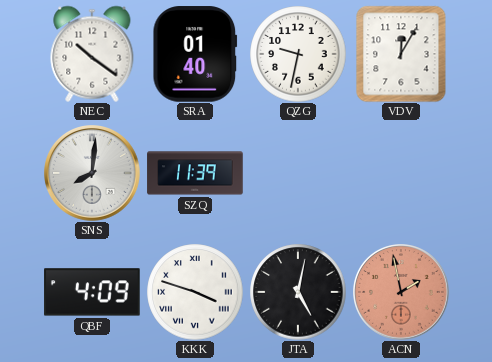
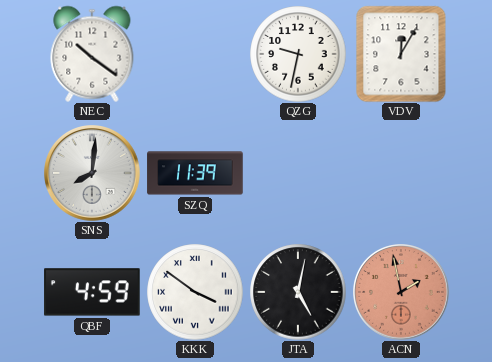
SRA: 01:40 -> none
QBF: 4:09 -> 4:59
KKK: 3:48 -> 3:51
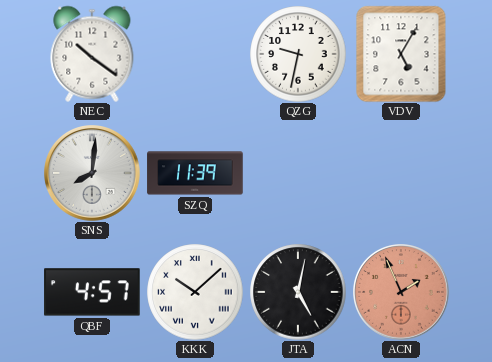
VDV: 12:05 -> 5:05
QBF: 4:59 -> 4:57
KKK: 3:51 -> 10:08
ACN: 1:58 -> 1:56
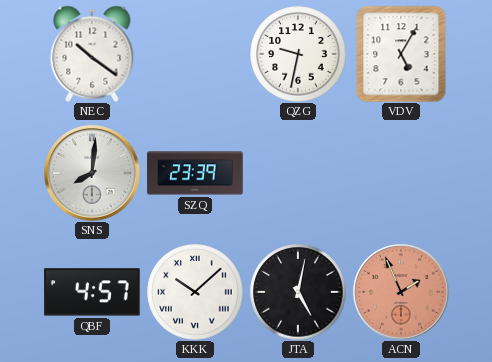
SZQ: 11:39 -> 23:39
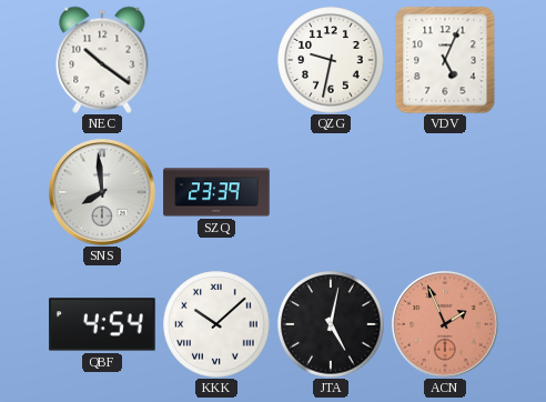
VDV: 5:05 -> 5:04
SNS: 8:01 -> 7:59
QBF: 4:57 -> 4:54
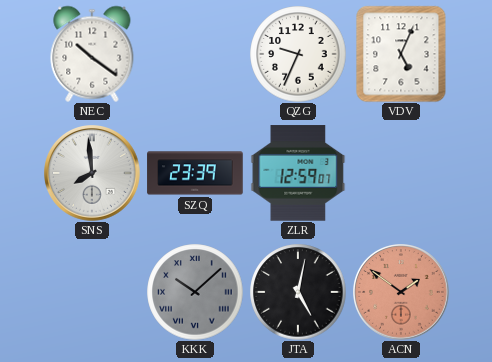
QZG: 9:32 -> 9:34
ZLR: none -> 12:59
QBF: 4:54 -> none
KKK dial: white -> grey
ACN: 1:56 -> 1:51
